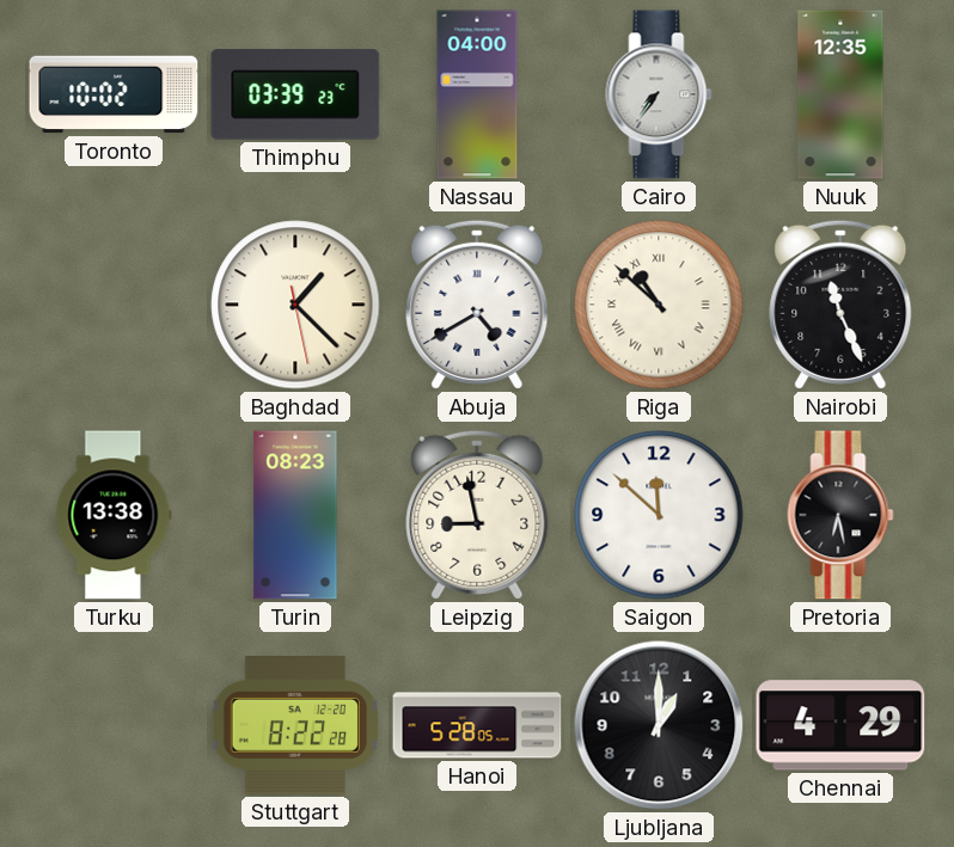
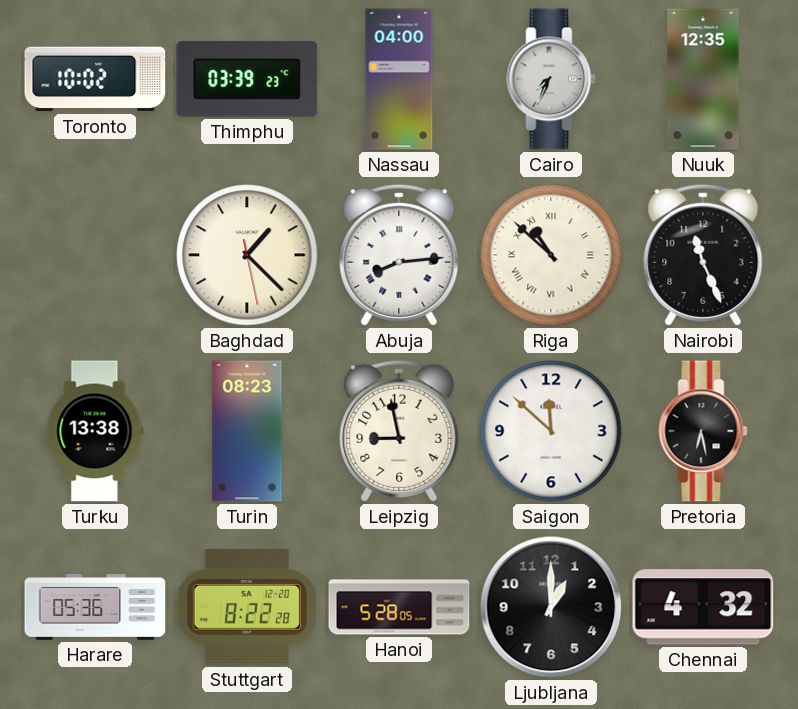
Cairo: 7:36 -> 7:34
Abuja: 4:40 -> 8:14
Harare: none -> 05:36
Chennai: 4:29 -> 4:32
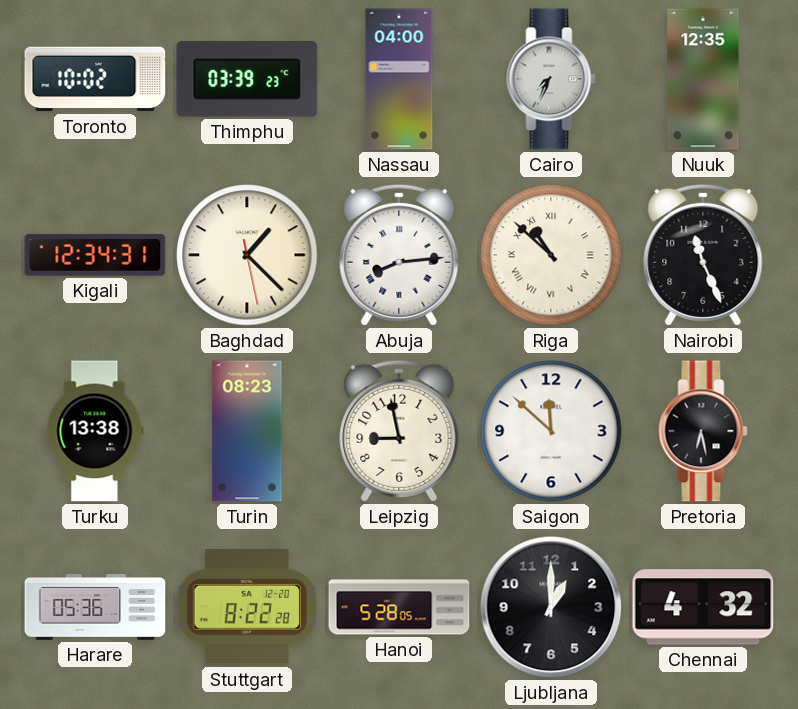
Kigali: none -> 12:34
